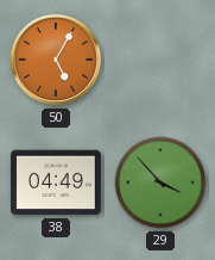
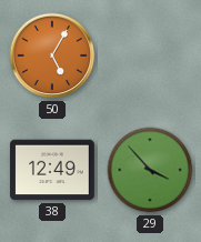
38: 04:49 -> 12:49
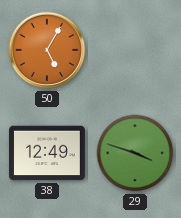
29: 3:53 -> 3:48
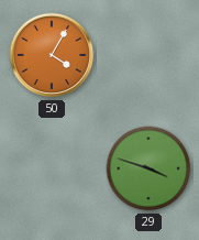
50: 5:05 -> 4:05
38: 12:49 -> none
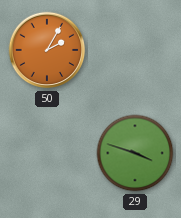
50: 4:05 -> 2:05
